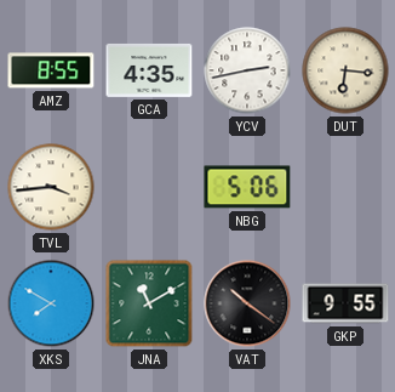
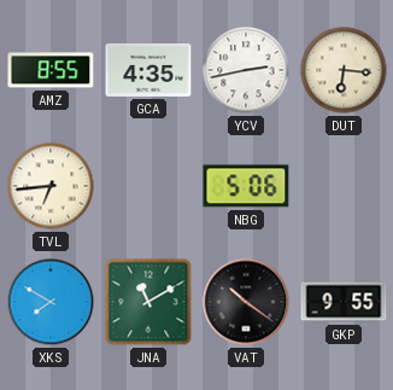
TVL: 3:44 -> 6:44
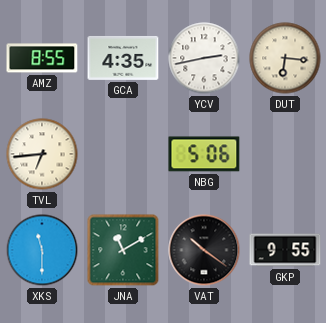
XKS: 7:50 -> 11:30
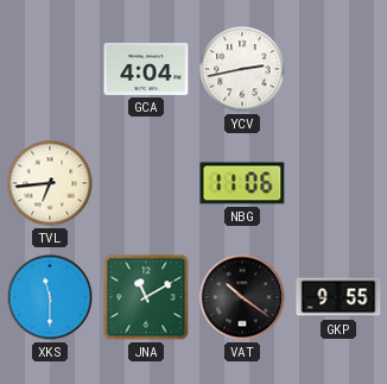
AMZ: 8:55 -> none
GCA: 4:35 -> 4:04
DUT: 6:16 -> none
NBG: 5:06 -> 11:06
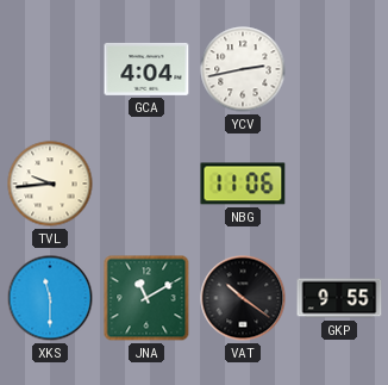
TVL: 6:44 -> 9:44
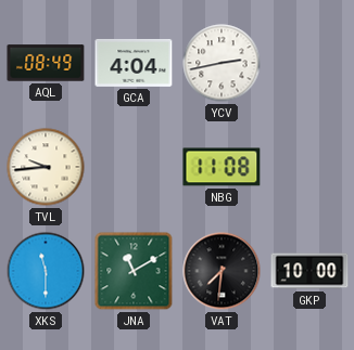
AQL: none -> 08:49
NBG: 11:06 -> 11:08
VAT: 10:21 -> 7:31
GKP: 9:55 -> 10:00
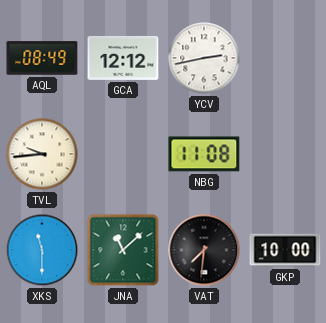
GCA: 4:04 -> 12:12
JNA: 11:10 -> 11:08
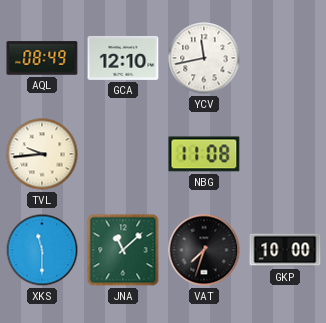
GCA: 12:12 -> 12:10
YCV: 2:43 -> 11:43
VAT: 7:31 -> 7:33
